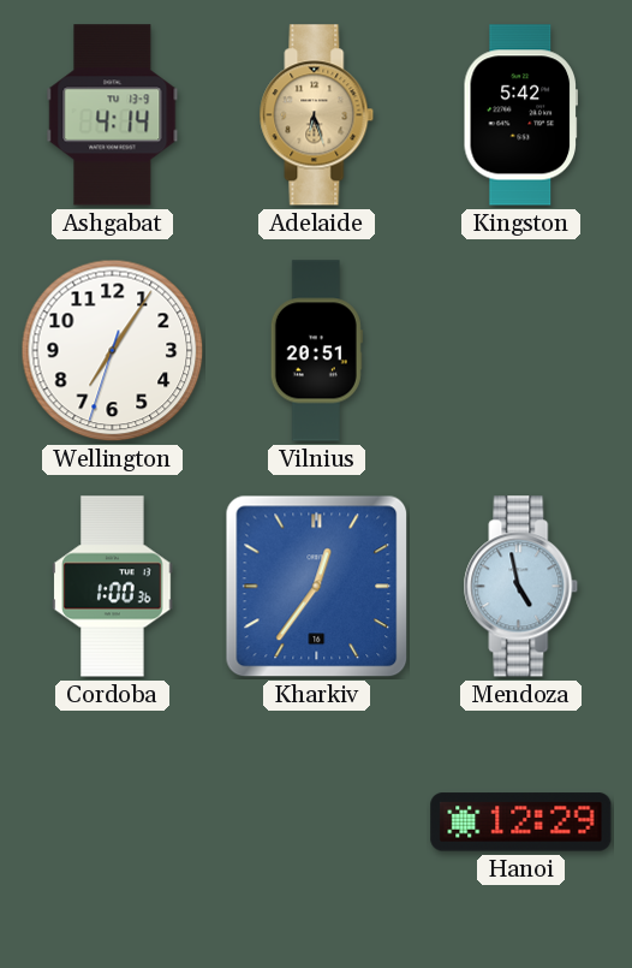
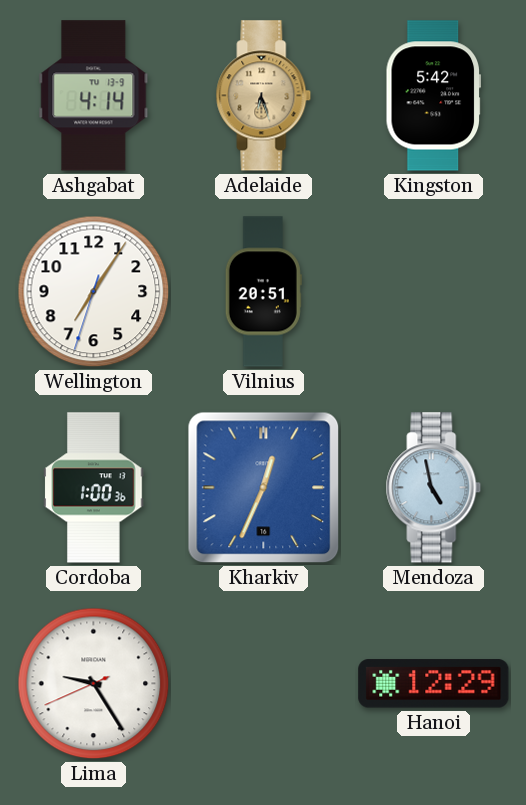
Kharkiv: 12:36 -> 12:34
Lima: none -> 9:24
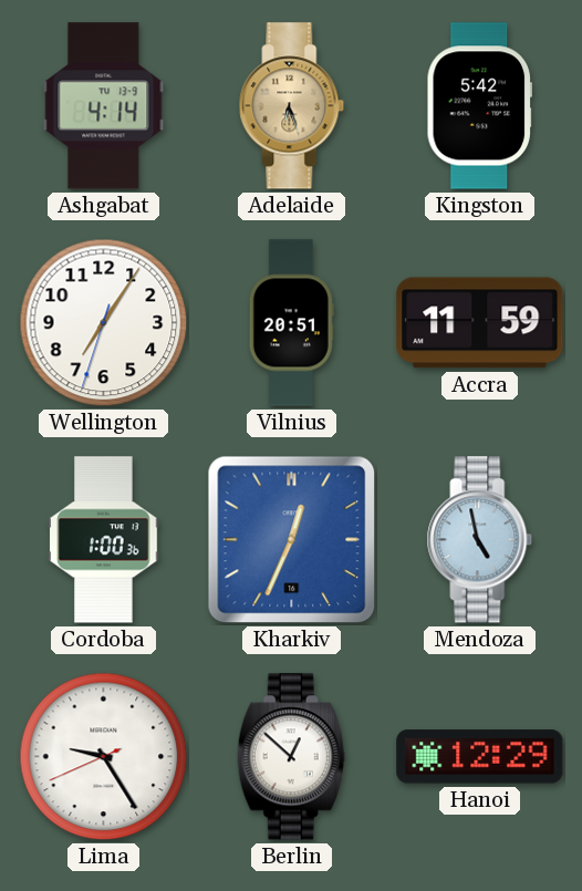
Accra: none -> 11:59
Berlin: none -> 12:52
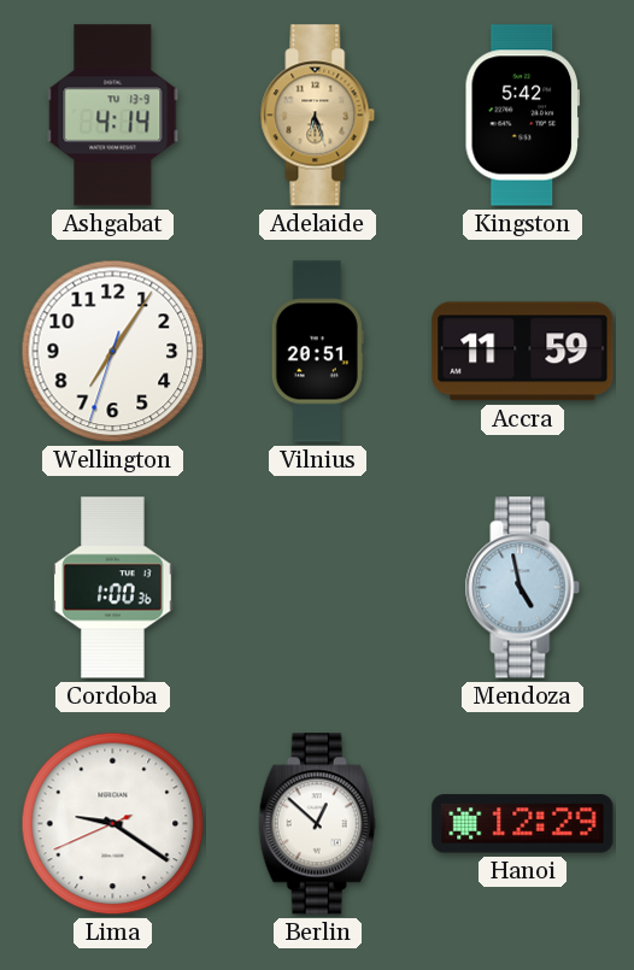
Kharkiv: 12:34 -> none
Lima: 9:24 -> 9:20
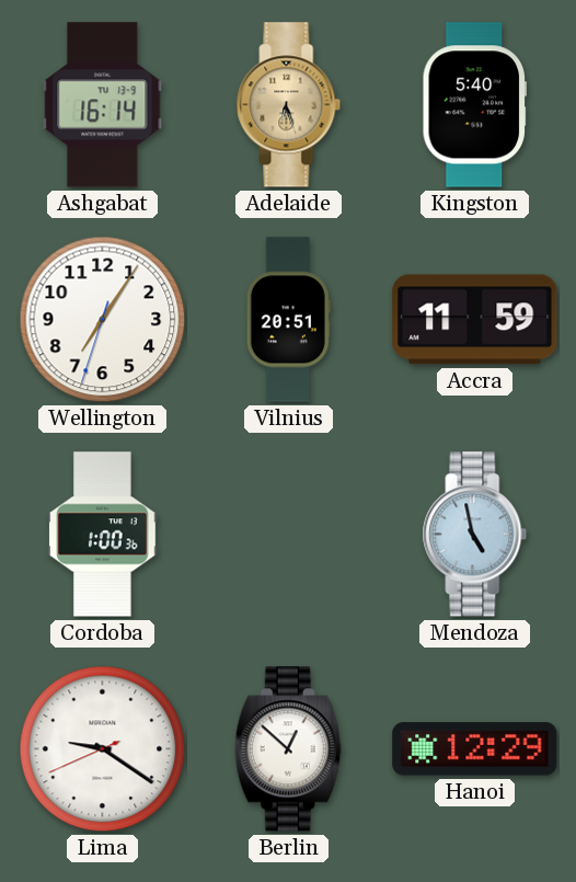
Ashgabat: 4:14 -> 16:14
Kingston: 5:42 -> 5:40
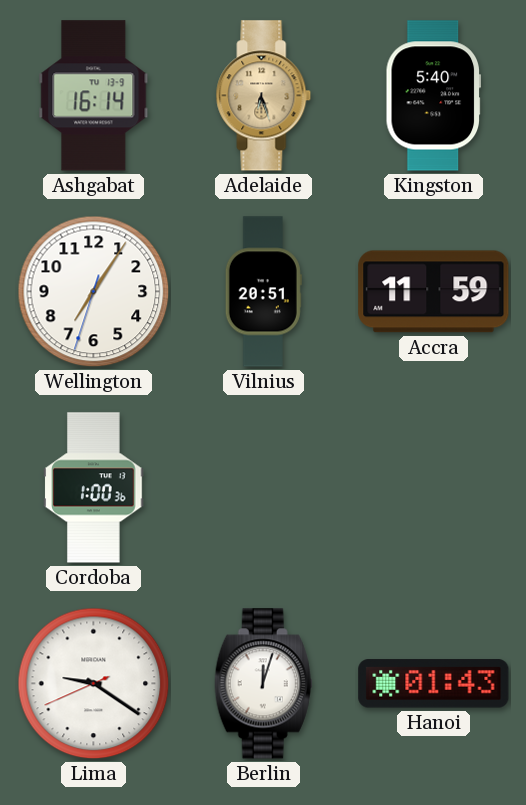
Mendoza: 4:58 -> none
Berlin: 12:52 -> 12:03
Hanoi: 12:29 -> 01:43
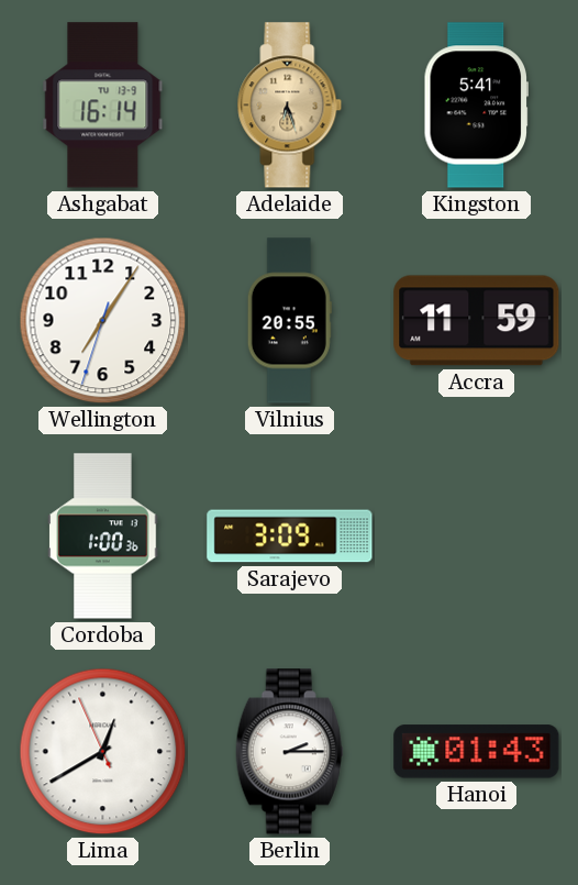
Kingston: 5:40 -> 5:41
Vilnius: 20:51 -> 20:55
Sarajevo: none -> 3:09
Lima: 9:20 -> 12:39
Berlin: 12:03 -> 2:15
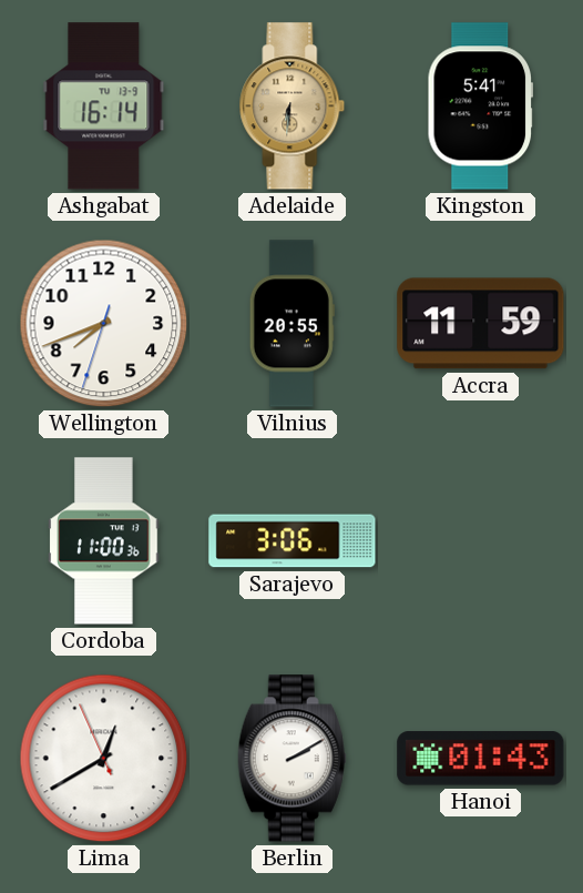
Adelaide: 6:27 -> 6:31
Wellington: 7:05 -> 7:41
Cordoba: 1:00 -> 11:00
Sarajevo: 3:09 -> 3:06
Berlin: 2:15 -> 2:10
